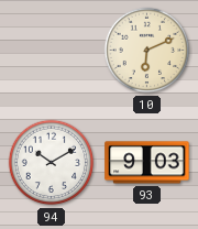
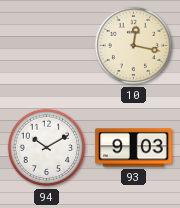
10: 6:11 -> 12:17
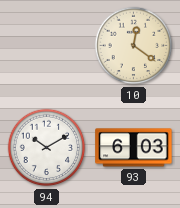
10: 12:17 -> 12:21
93: 9:03 -> 6:03
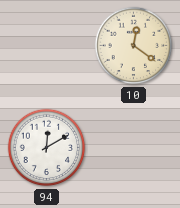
94: 10:10 -> 12:10
93: 6:03 -> none
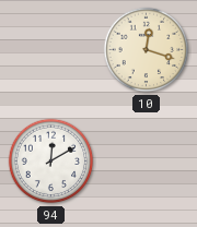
10: 12:21 -> 12:18
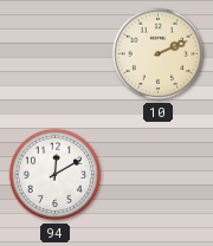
10: 12:18 -> 2:11
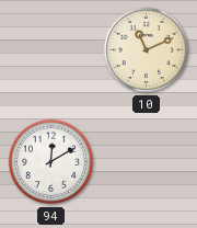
10: 2:11 -> 11:11
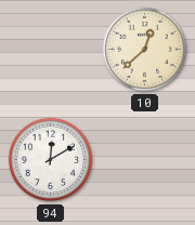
10: 11:11 -> 12:38
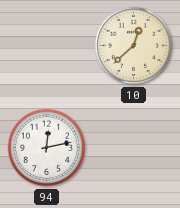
94: 12:10 -> 12:13
